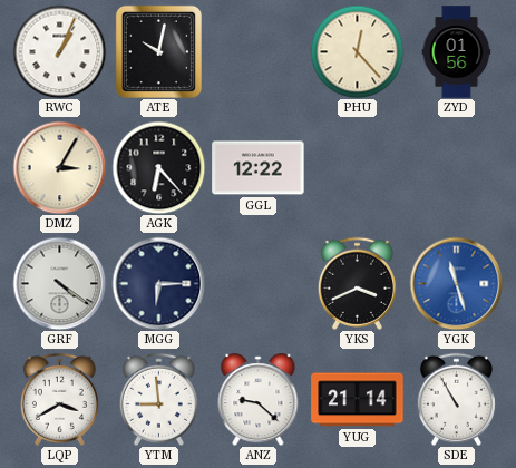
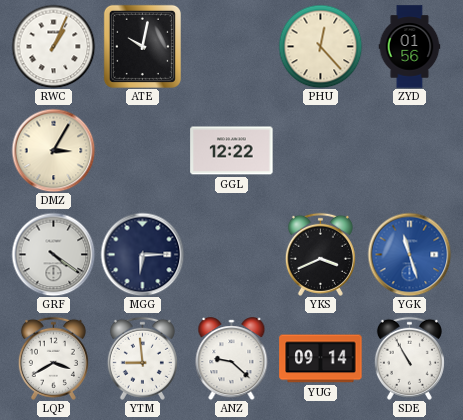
AGK: 6:23 -> none
YUG: 21:14 -> 09:14
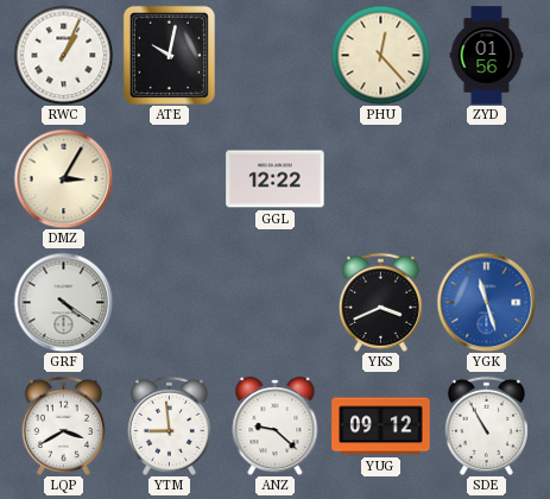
MGG: 6:15 -> none
YUG: 09:14 -> 09:12
